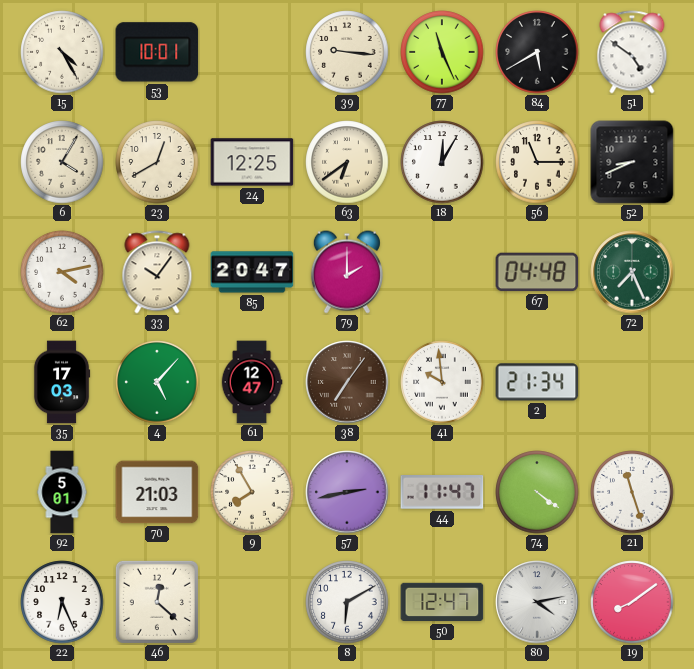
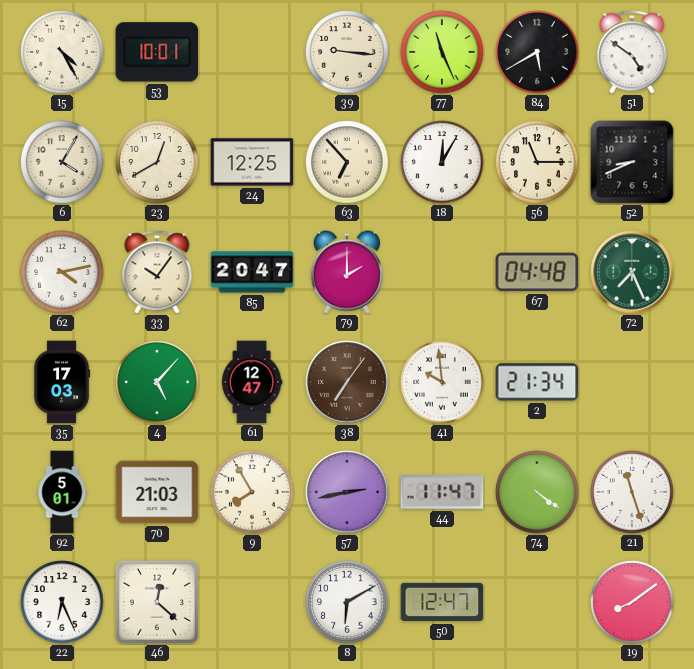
63: 6:39 -> 6:53
80: 4:13 -> none
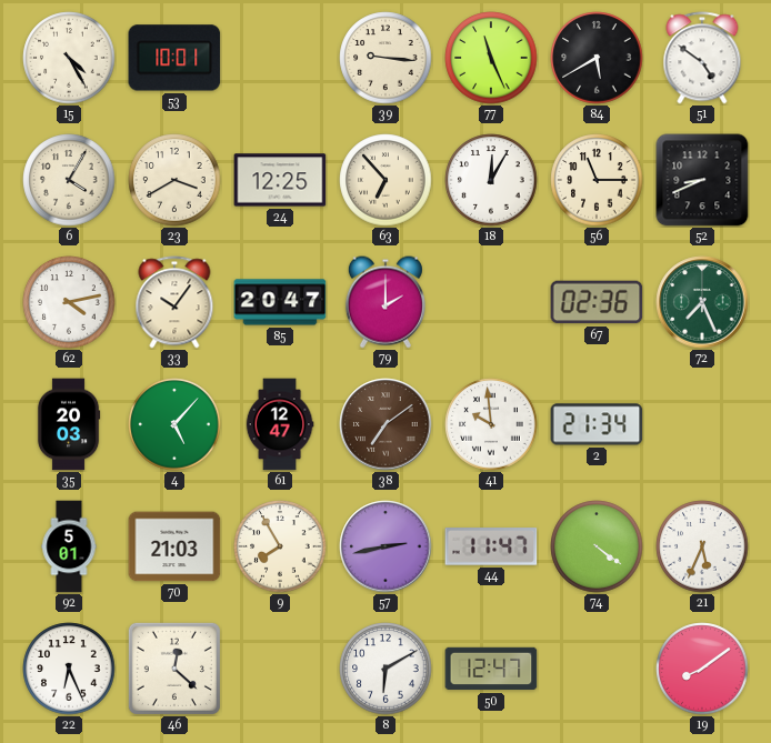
23: 12:40 -> 3:40
67: 04:48 -> 02:36
35: 17:03 -> 20:03
38: 7:06 -> 7:09
21: 11:27 -> 5:34
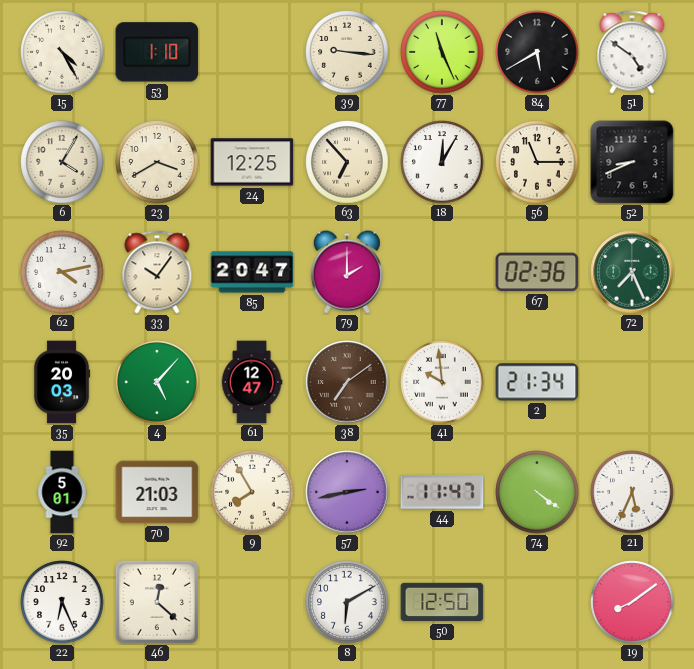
53: 10:01 -> 1:10
50: 12:47 -> 12:50
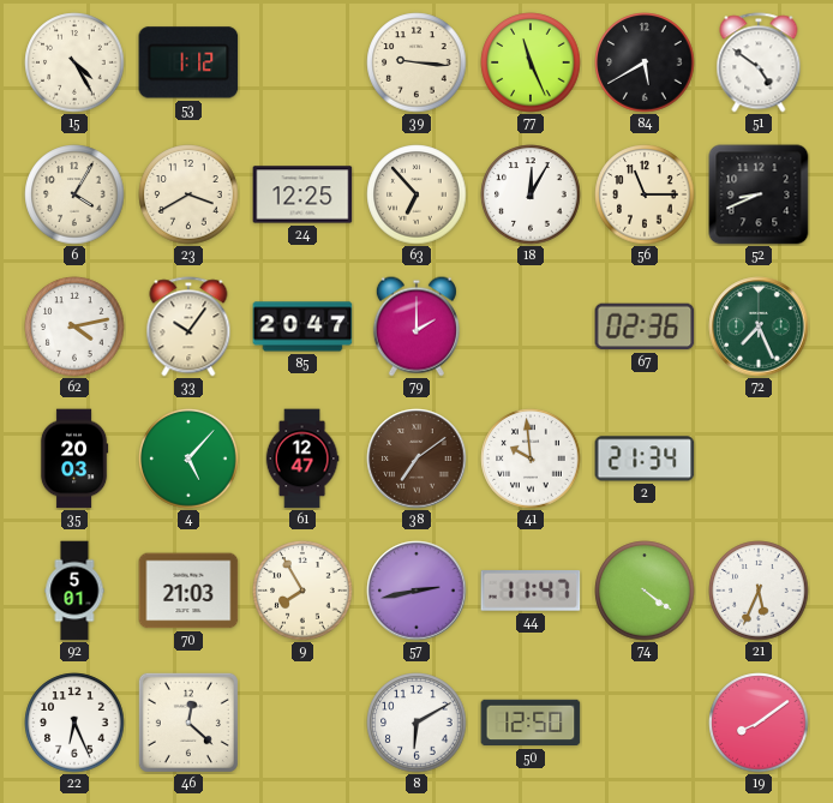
53: 1:10 -> 1:12
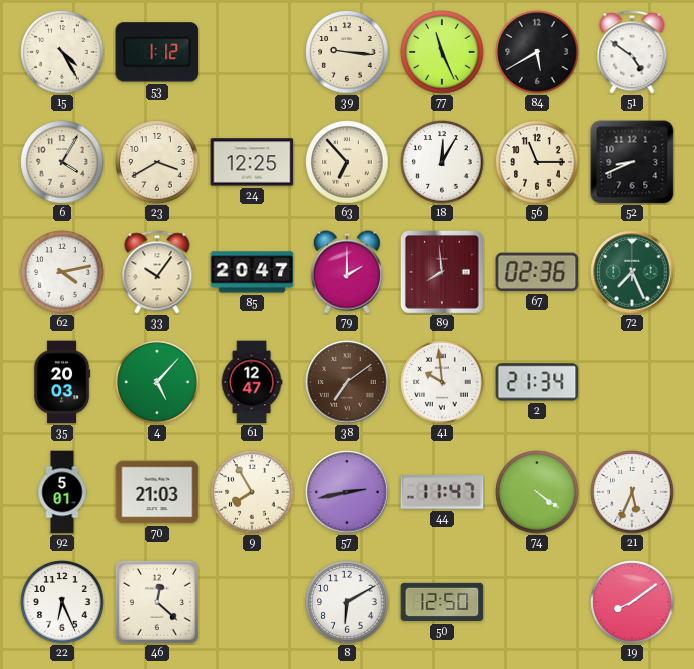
89: none -> 7:59
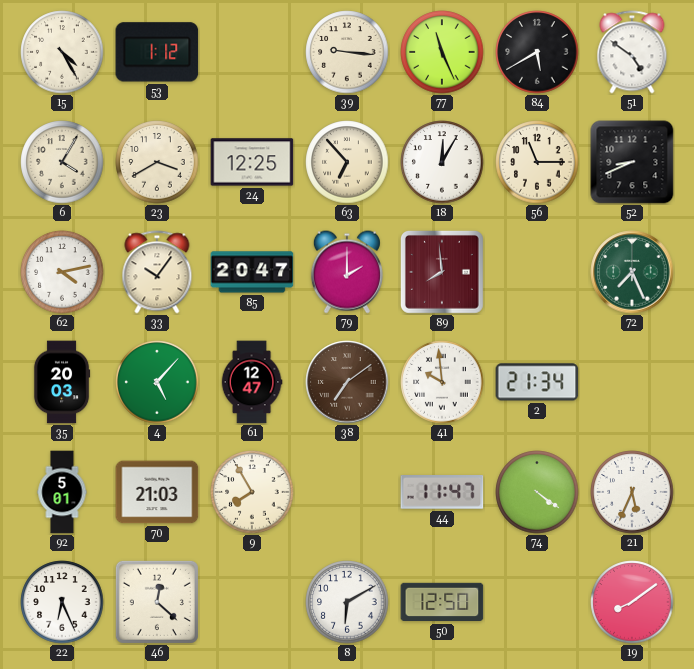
67: 02:36 -> none
57: 2:43 -> none
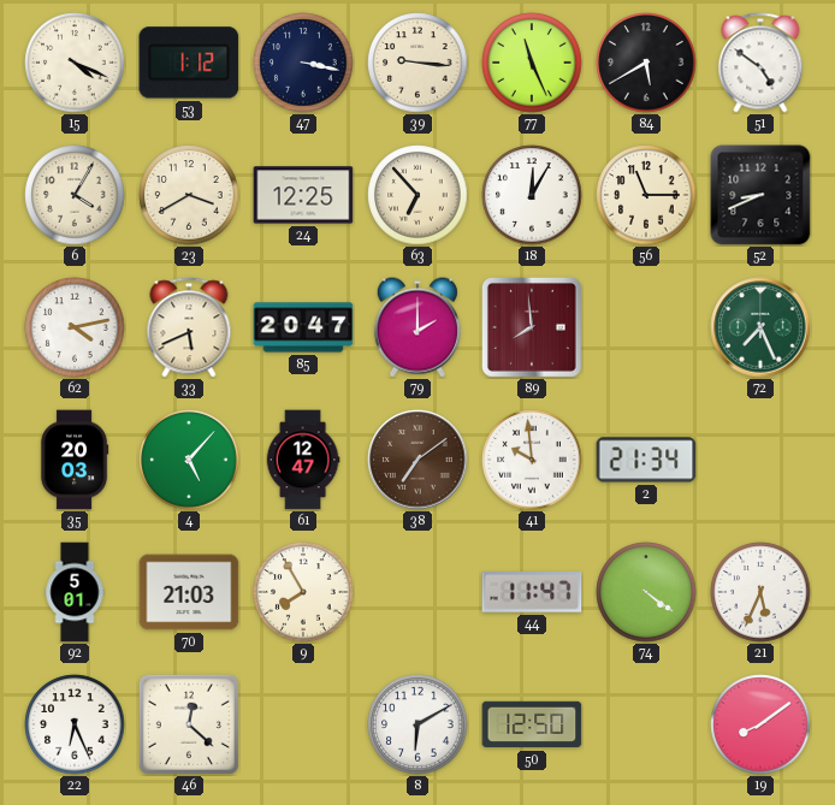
15: 4:25 -> 4:19
47: none -> 3:17
33: 10:06 -> 5:41
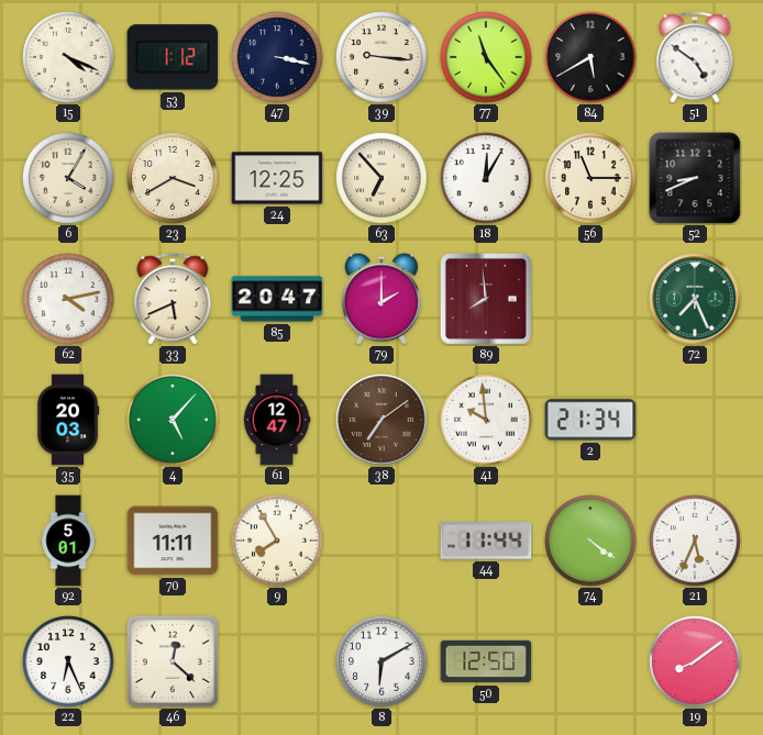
77: 11:26 -> 11:24
70: 21:03 -> 11:11
44: 11:47 -> 11:44
